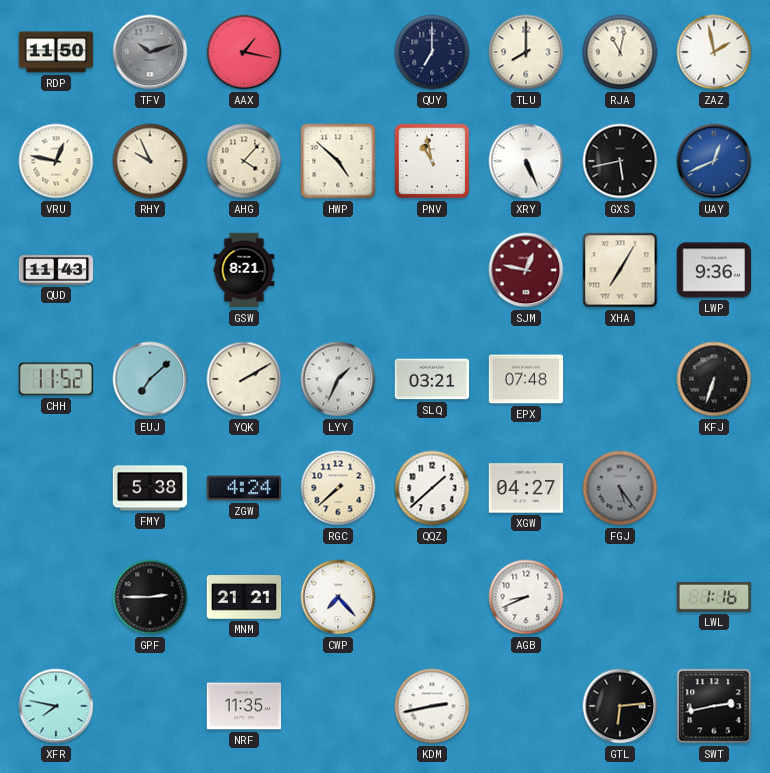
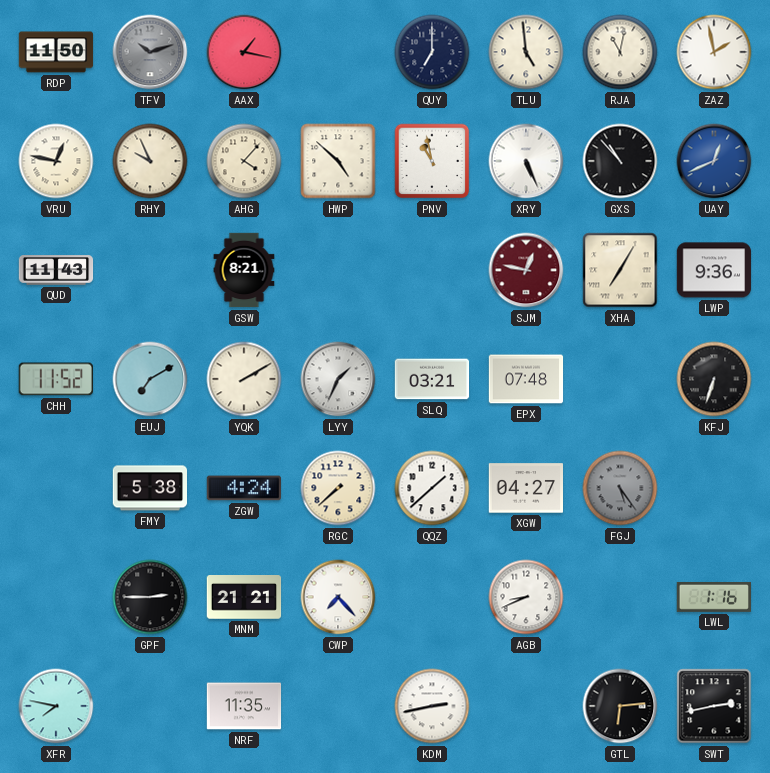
TLU: 8:00 -> 4:59
GXS: 5:43 -> 10:53
EUJ: 7:08 -> 7:10
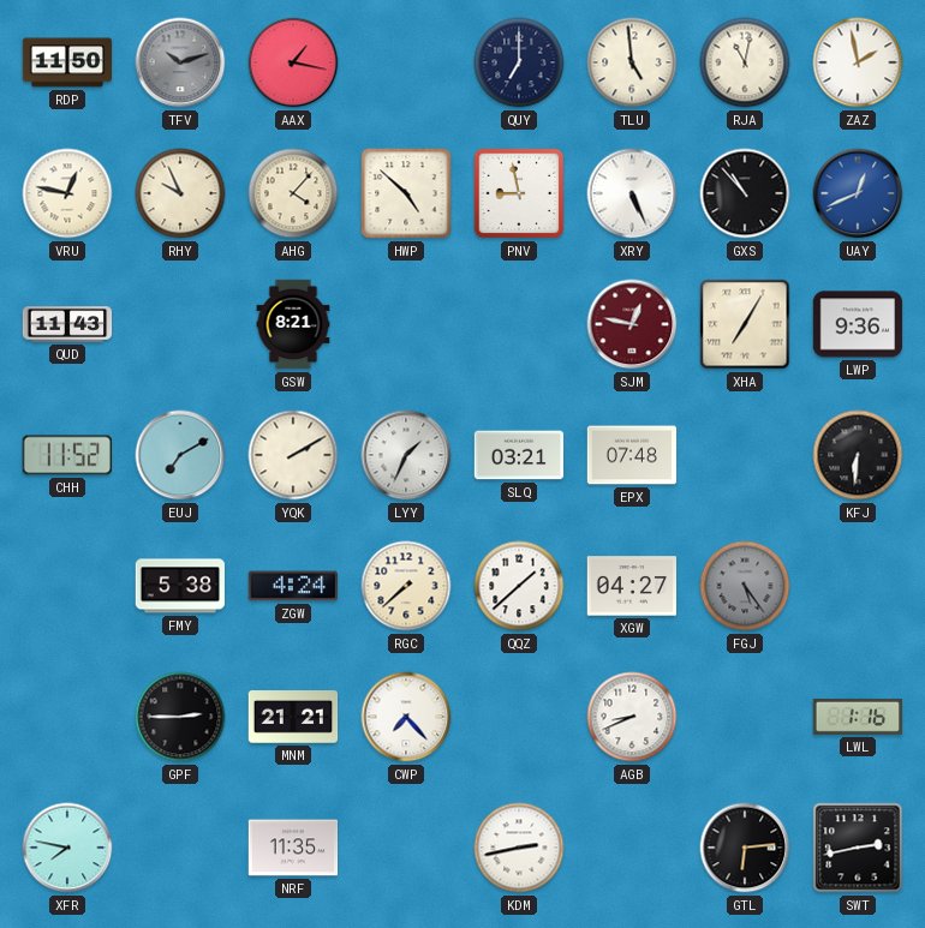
PNV: 10:58 -> 8:58
KFJ: 6:33 -> 6:31
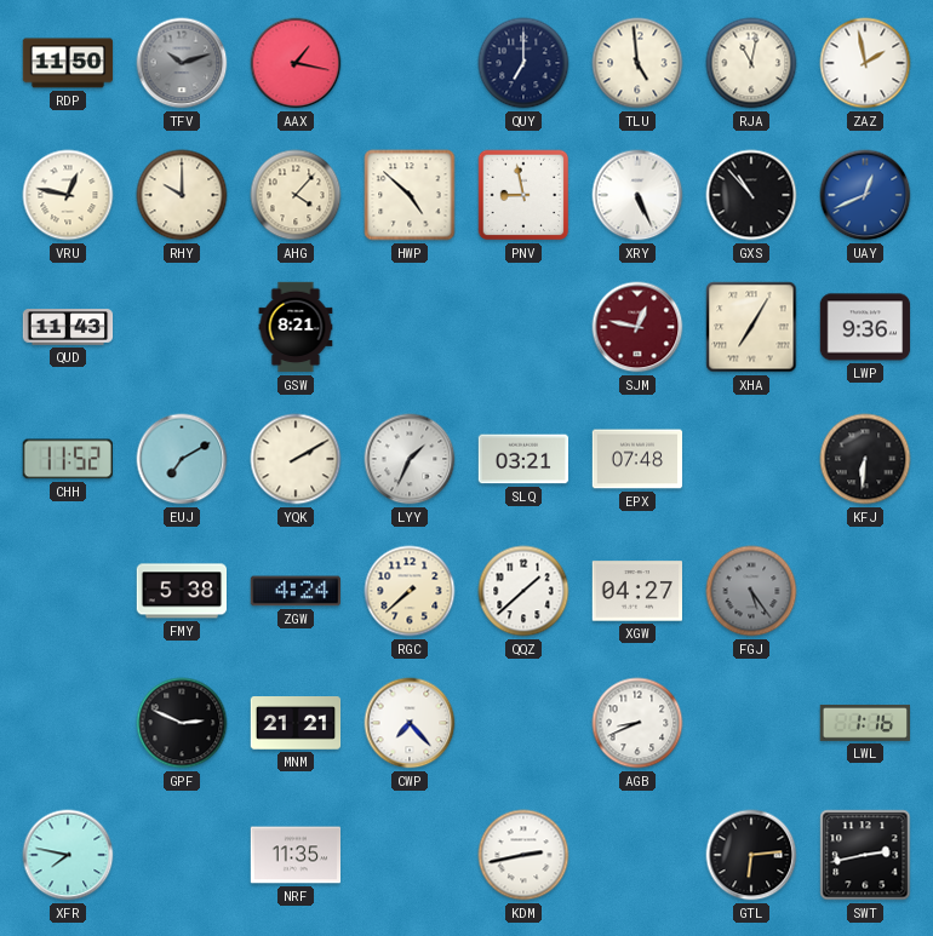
RHY: 9:56 -> 10:00
GPF: 2:45 -> 2:49
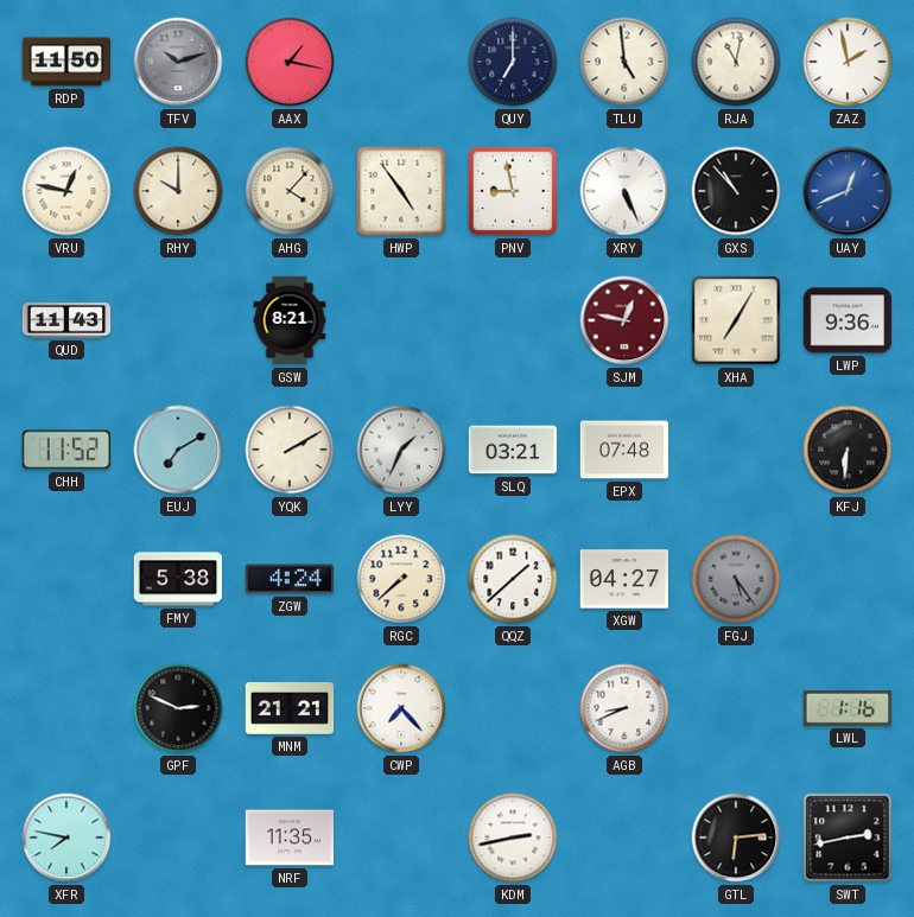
HWP: 4:52 -> 4:54
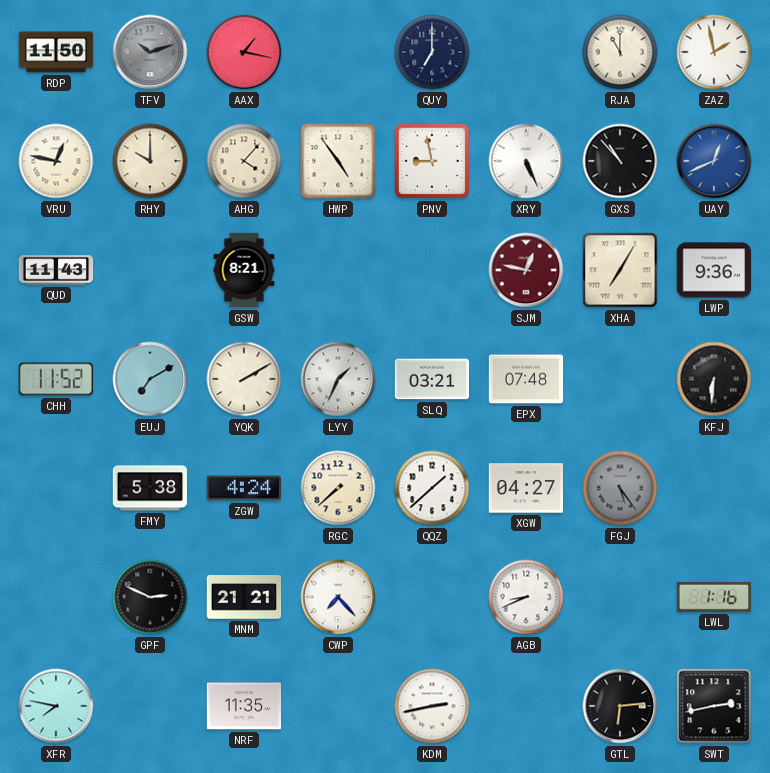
TLU: 4:59 -> none
RJA: 11:02 -> 11:00
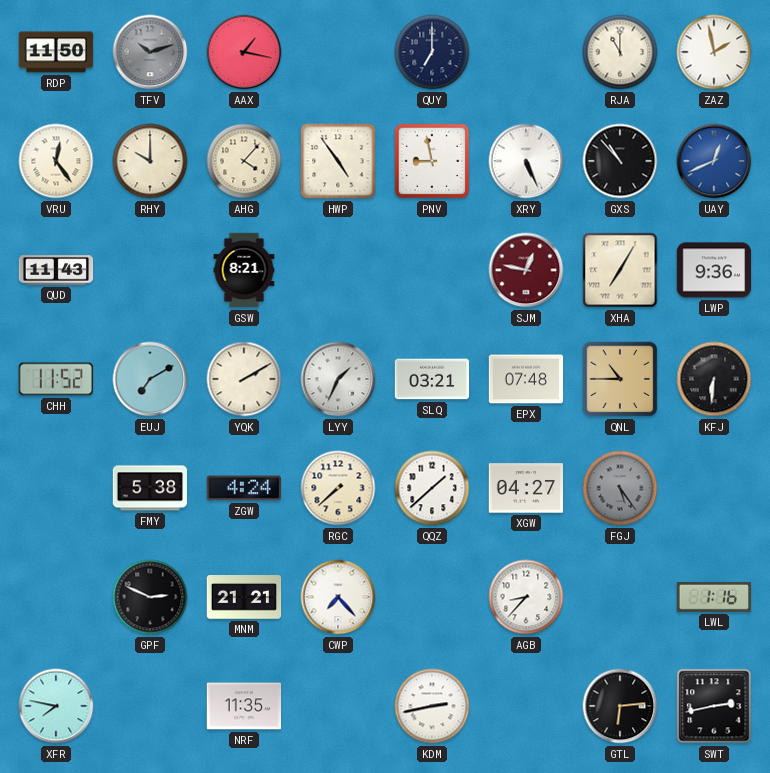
VRU: 12:47 -> 12:24
QNL: none -> 10:45
AGB: 8:41 -> 8:37
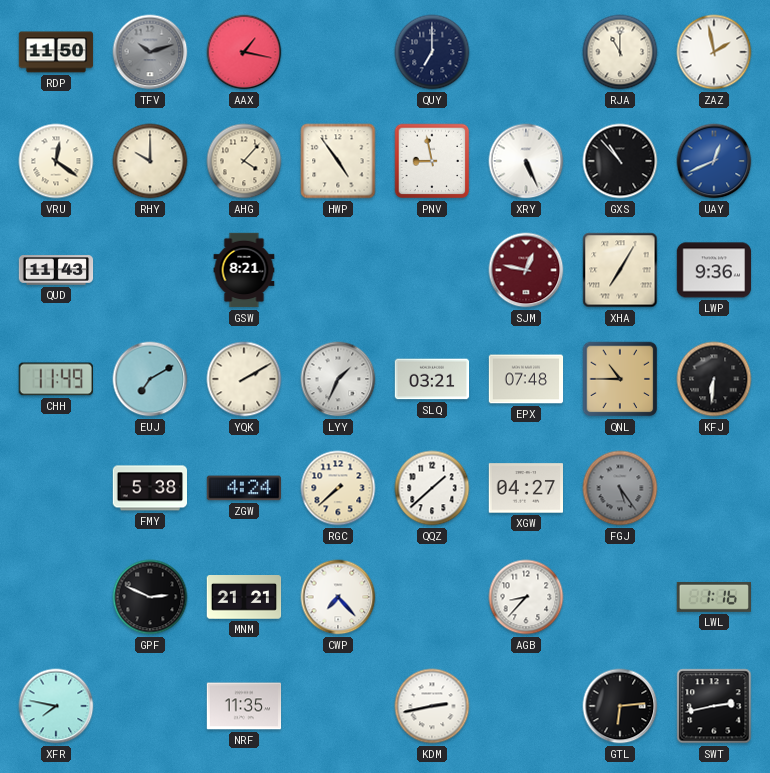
VRU: 12:24 -> 12:21
CHH: 11:52 -> 11:49
